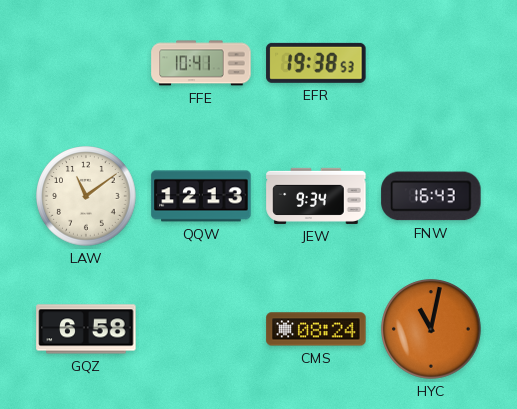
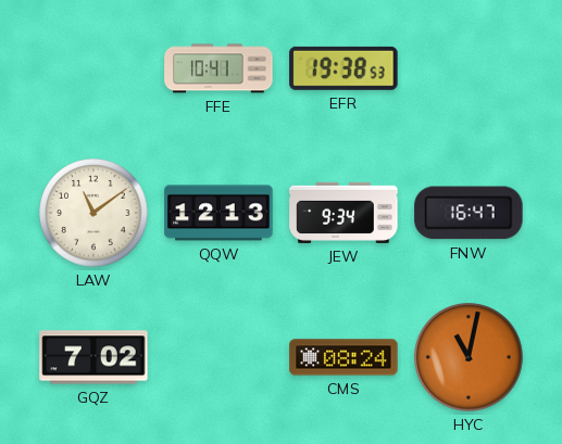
FNW: 16:43 -> 16:47
GQZ: 6:58 -> 7:02
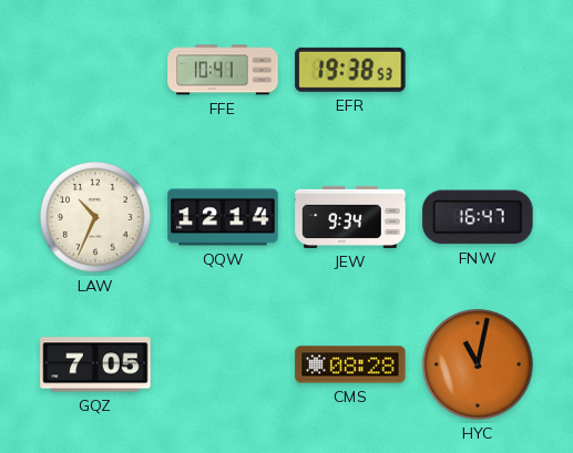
LAW: 11:09 -> 10:34
QQW: 12:13 -> 12:14
GQZ: 7:02 -> 7:05
CMS: 08:24 -> 08:28
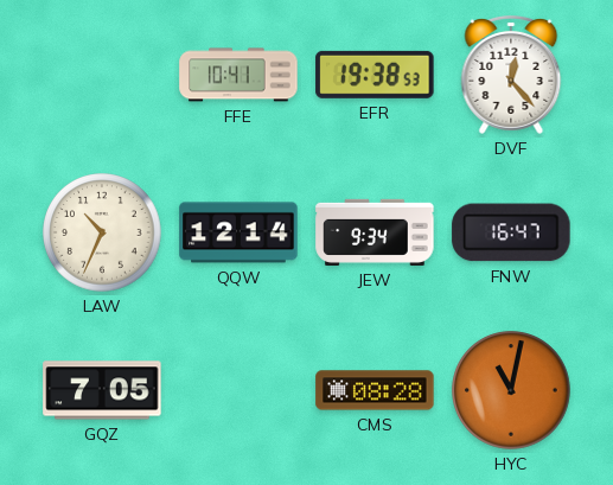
DVF: none -> 12:23
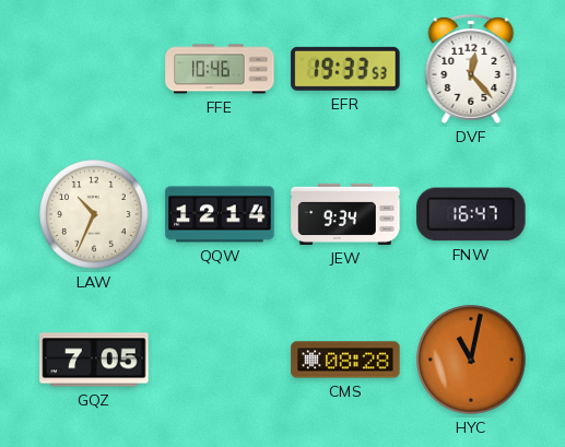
FFE: 10:41 -> 10:46
EFR: 19:38 -> 19:33
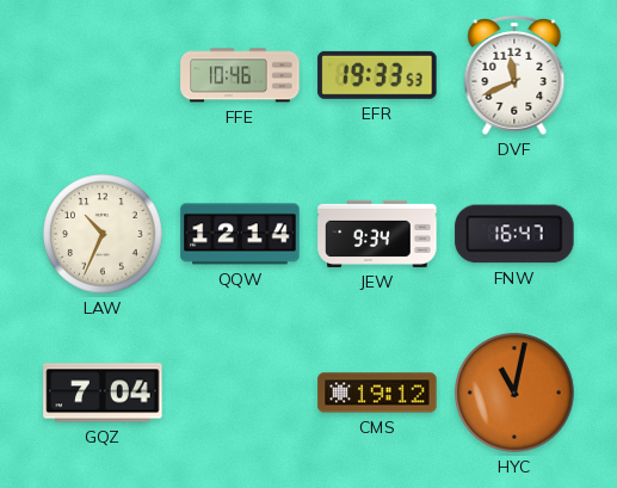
DVF: 12:23 -> 11:41
GQZ: 7:05 -> 7:04
CMS: 08:28 -> 19:12
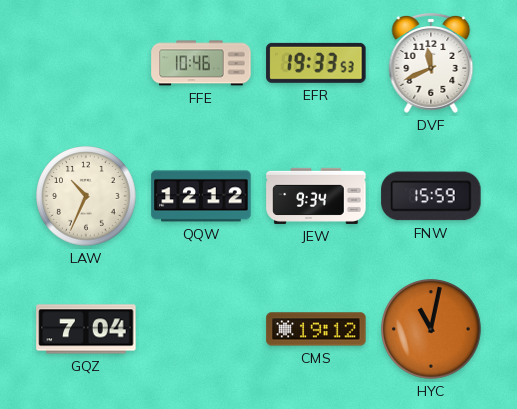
QQW: 12:14 -> 12:12
FNW: 16:47 -> 15:59
